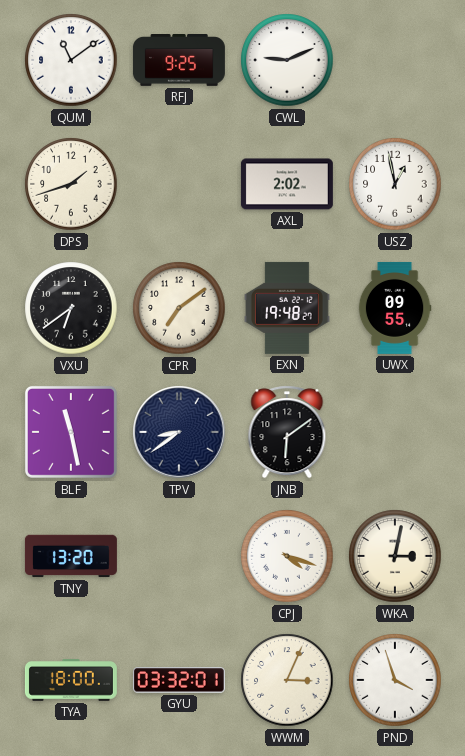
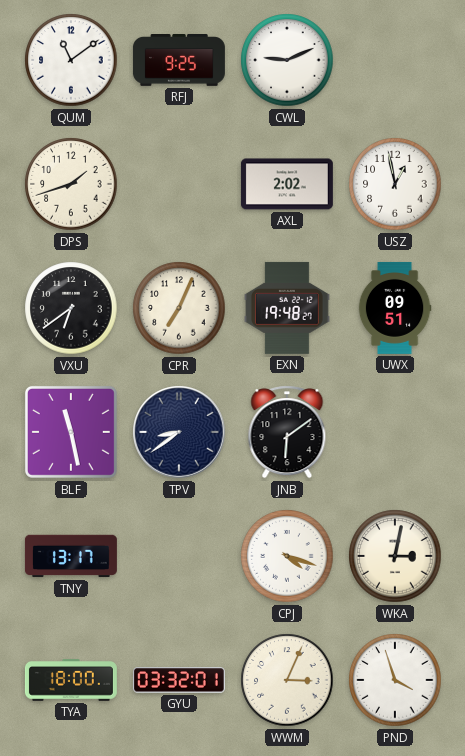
CPR: 7:09 -> 7:04
UWX: 09:55 -> 09:51
TNY: 13:20 -> 13:17
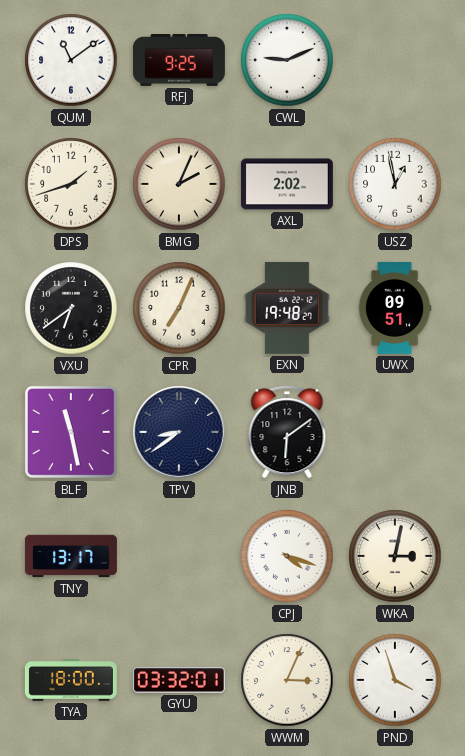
BMG: none -> 2:04
